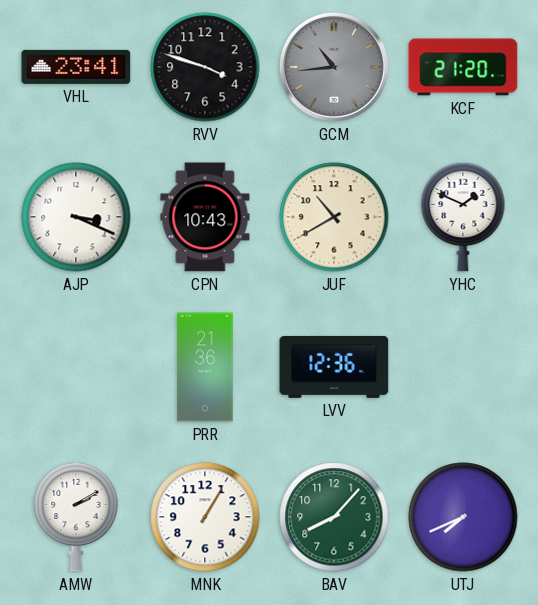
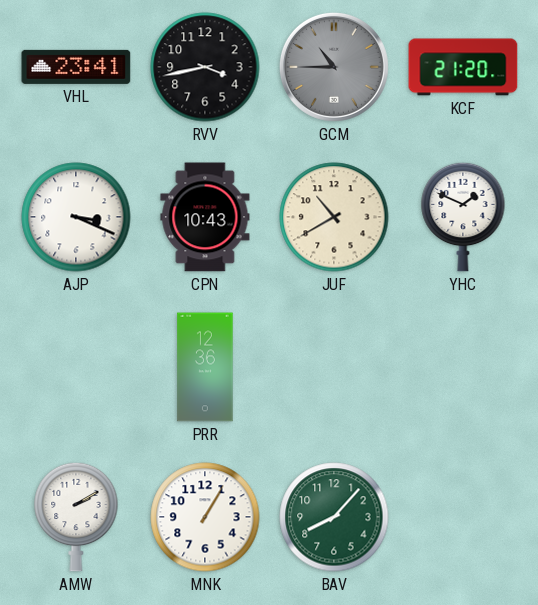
RVV: 3:48 -> 3:43
GCM: 10:44 -> 10:45
PRR: 21:36 -> 12:36
LVV: 12:36 -> none
UTJ: 7:41 -> none
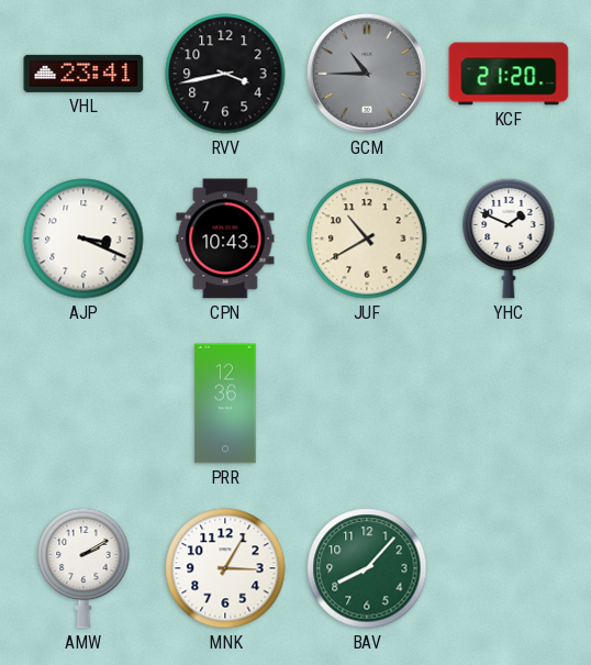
MNK: 1:05 -> 3:05
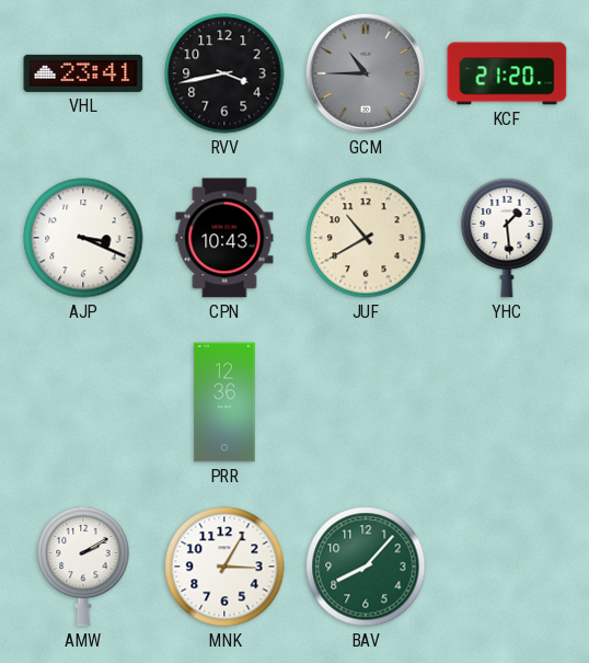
YHC: 1:49 -> 1:29
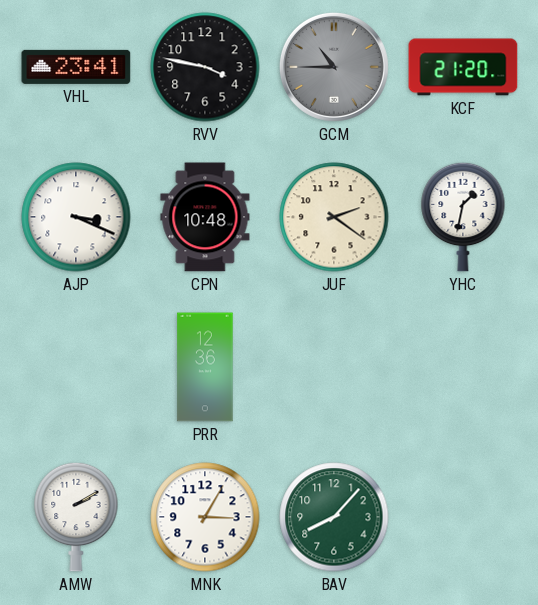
RVV: 3:43 -> 3:47
CPN: 10:43 -> 10:48
JUF: 10:40 -> 2:21
YHC: 1:29 -> 1:32
